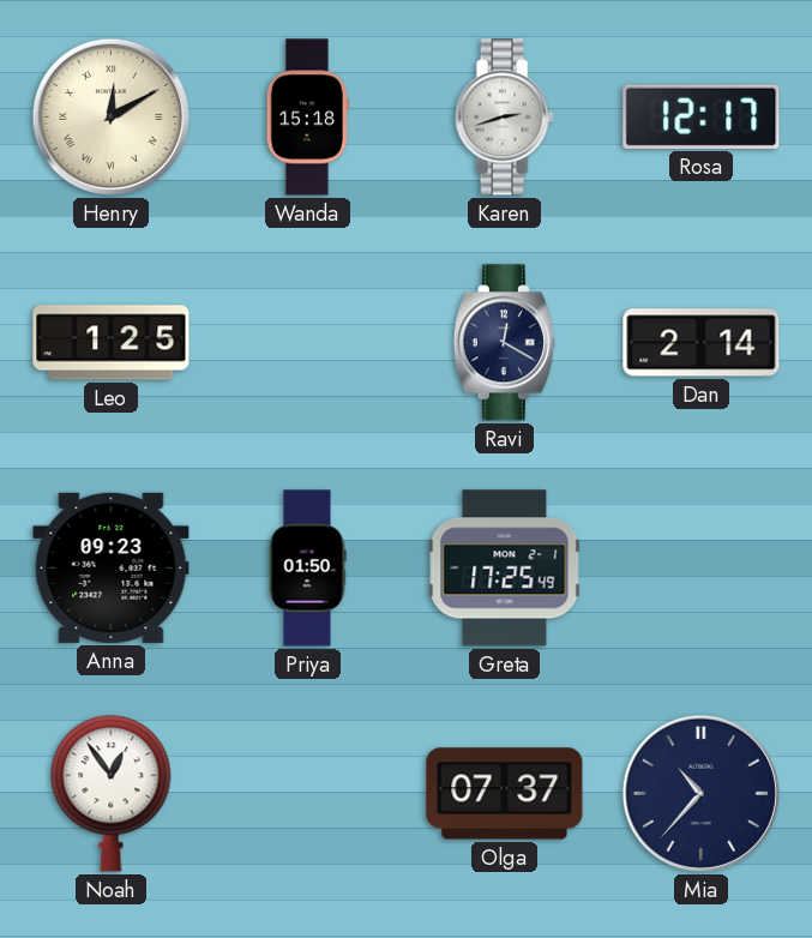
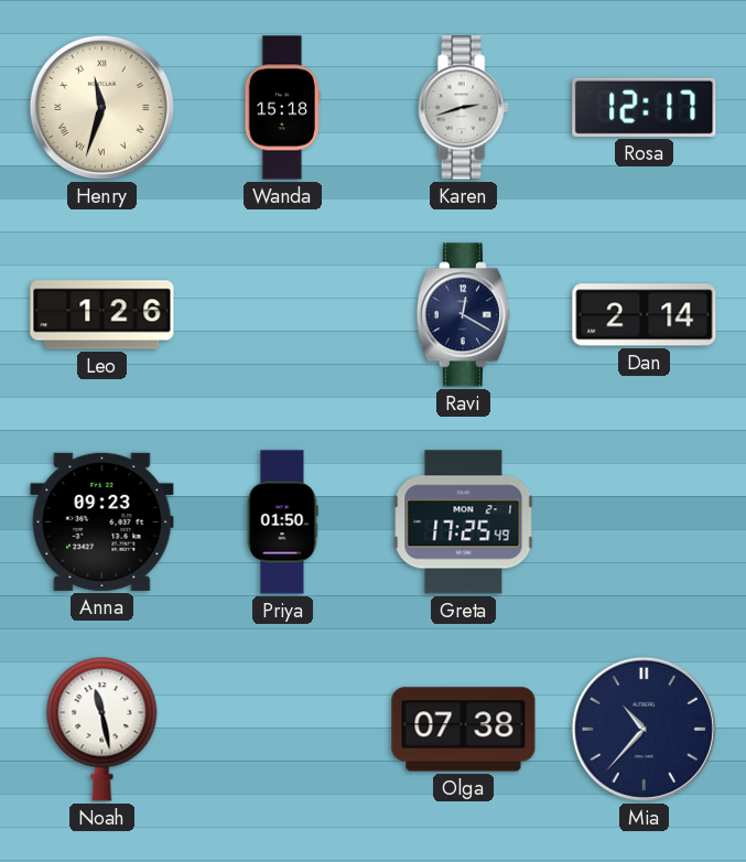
Henry: 12:10 -> 11:33
Leo: 1:25 -> 1:26
Noah: 12:54 -> 11:28
Olga: 07:37 -> 07:38
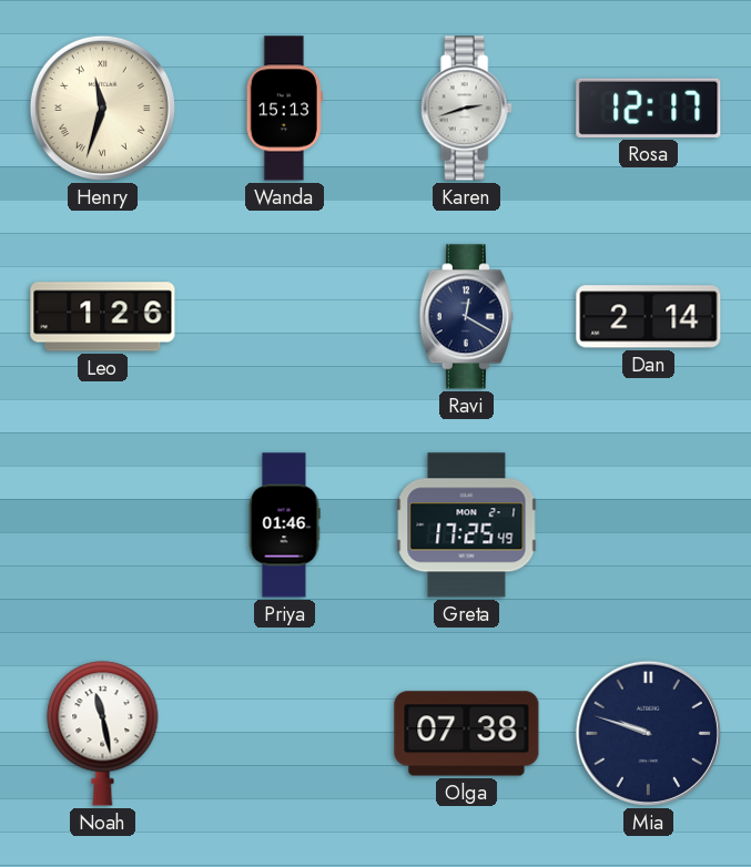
Wanda: 15:18 -> 15:13
Anna: 09:23 -> none
Priya: 01:50 -> 01:46
Mia: 10:37 -> 9:48
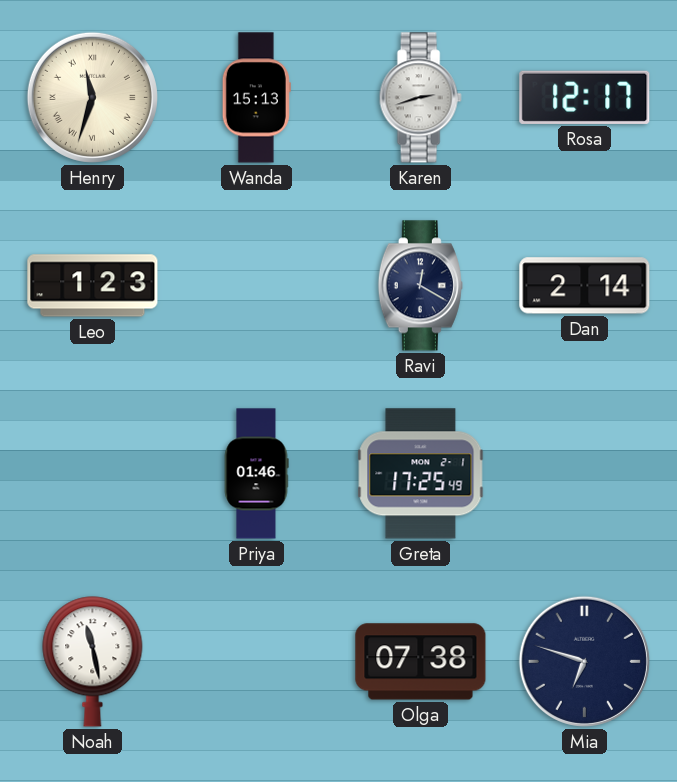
Leo: 1:26 -> 1:23
Mia: 9:48 -> 6:48
